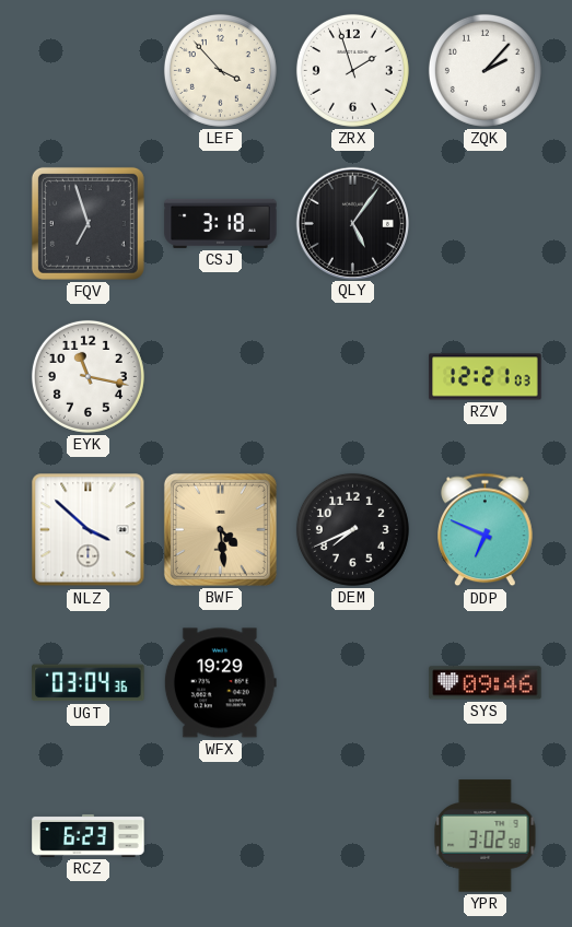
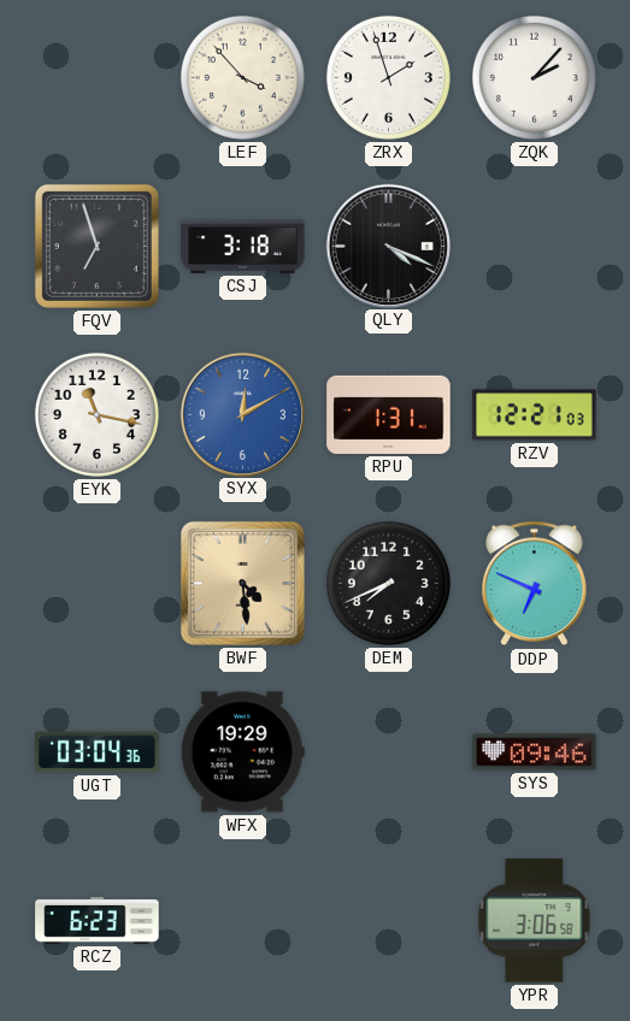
QLY: 5:06 -> 4:19
SYX: none -> 12:10
RPU: none -> 1:31
NLZ: 3:52 -> none
YPR: 3:02 -> 3:06
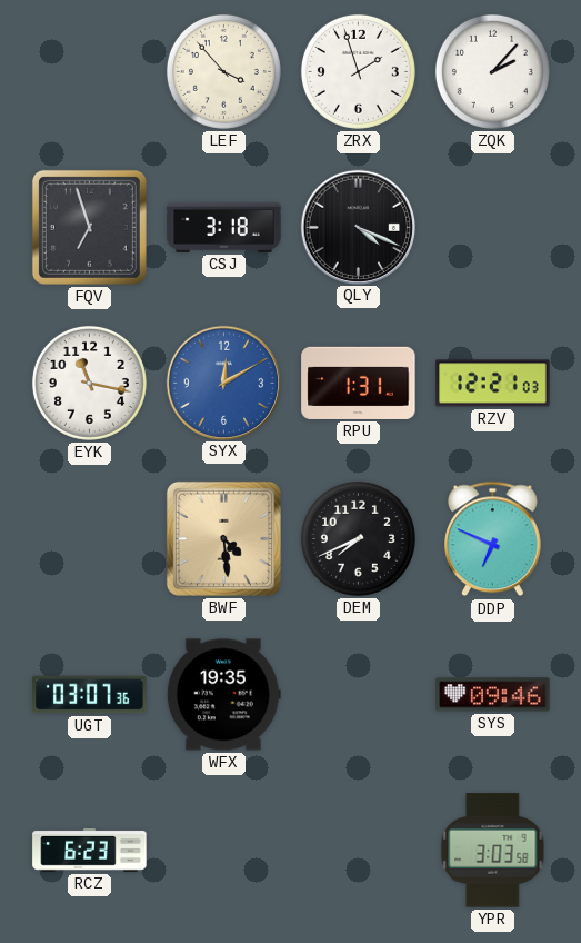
UGT: 03:04 -> 03:07
WFX: 19:29 -> 19:35
YPR: 3:06 -> 3:03
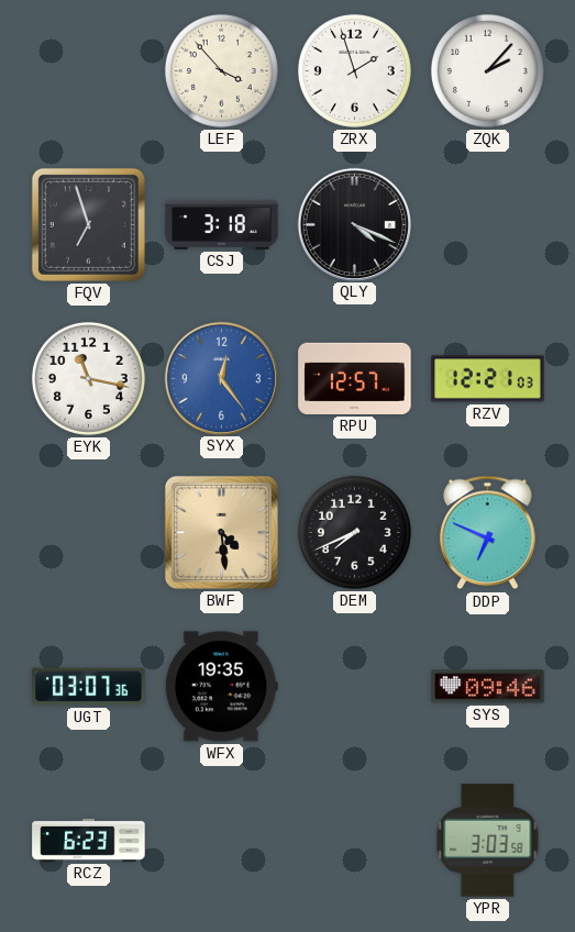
SYX: 12:10 -> 12:24
RPU: 1:31 -> 12:57
